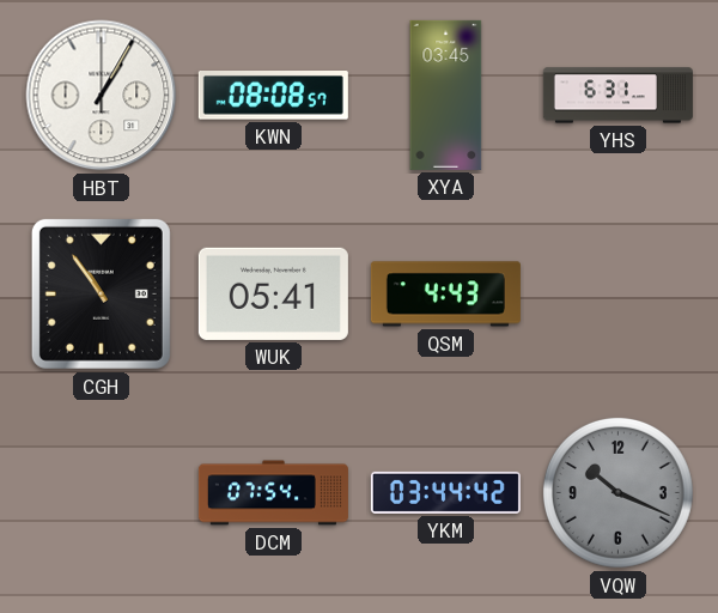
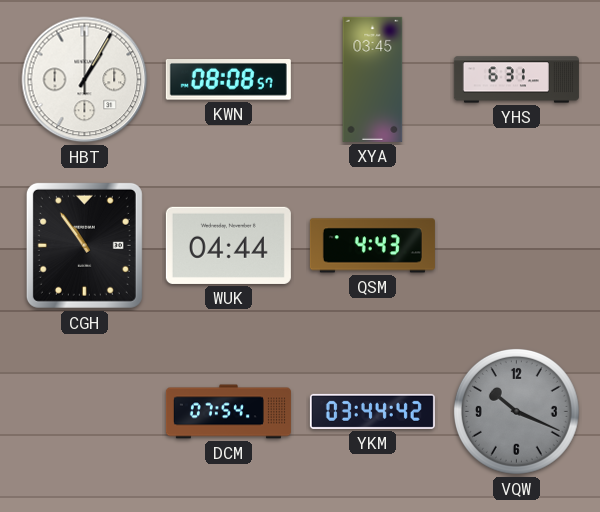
WUK: 05:41 -> 04:44
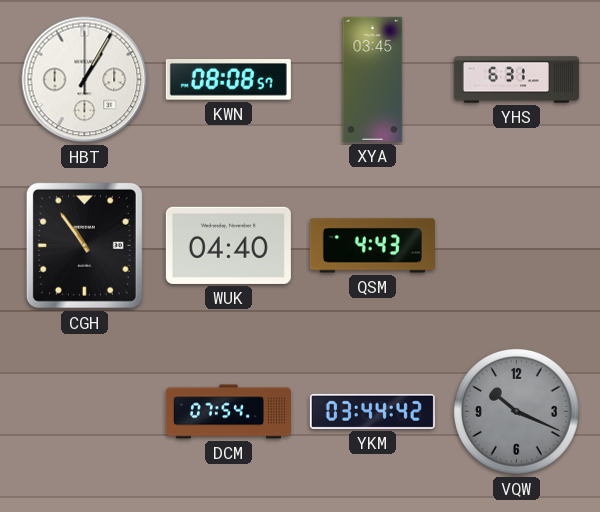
WUK: 04:44 -> 04:40
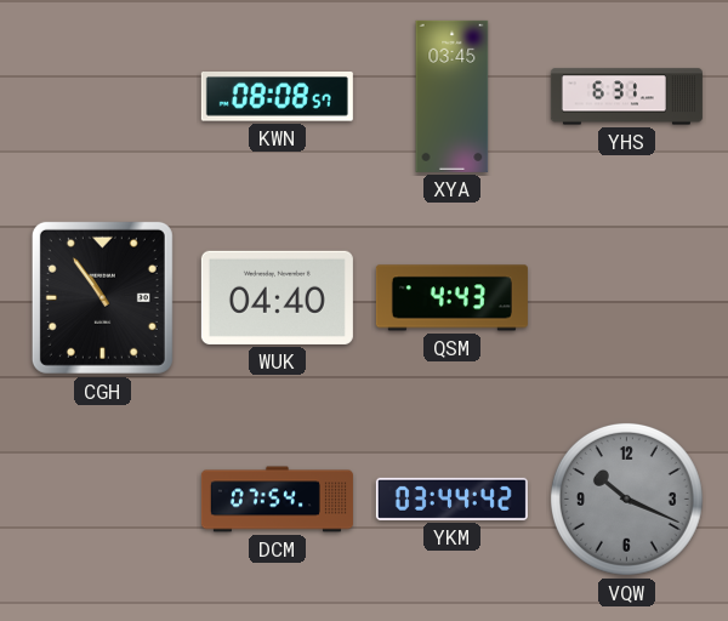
HBT: 1:05 -> none
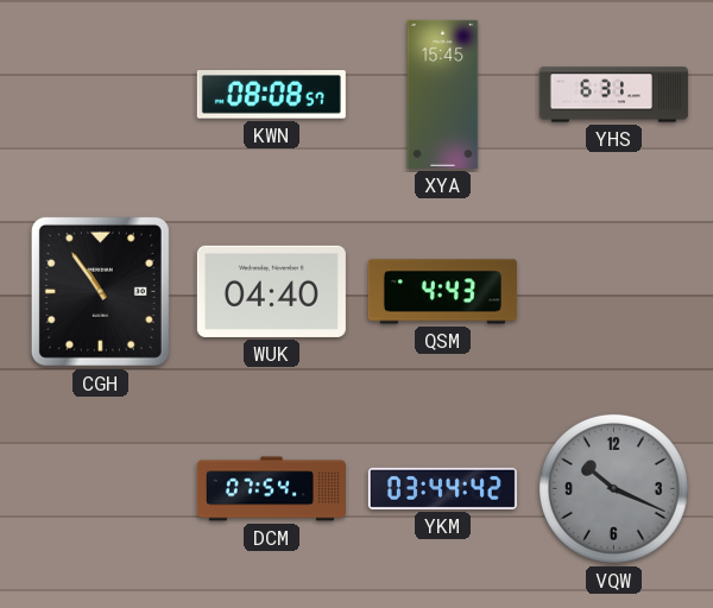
XYA: 03:45 -> 15:45
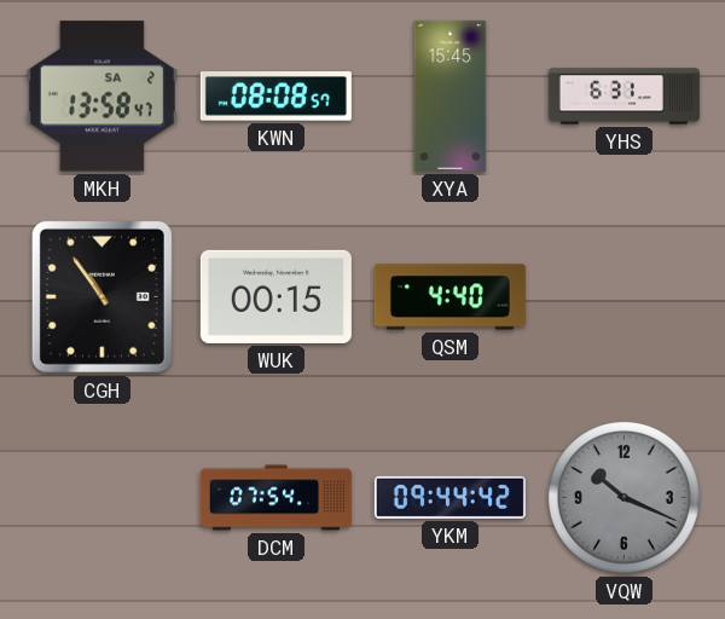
MKH: none -> 13:58
WUK: 04:40 -> 00:15
QSM: 4:43 -> 4:40
YKM: 03:44 -> 09:44
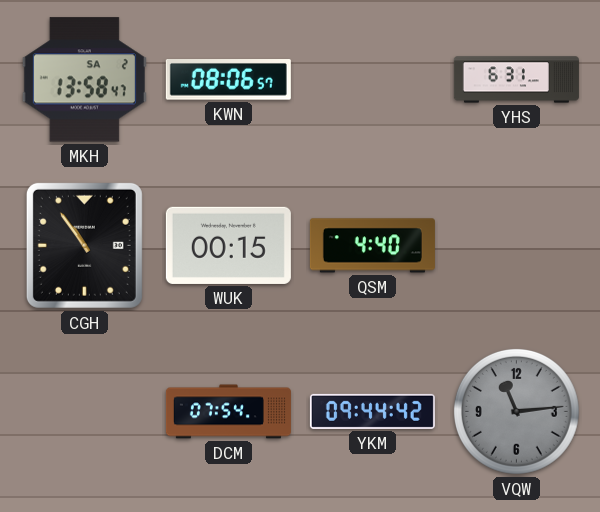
KWN: 08:08 -> 08:06
XYA: 15:45 -> none
VQW: 10:19 -> 11:14
